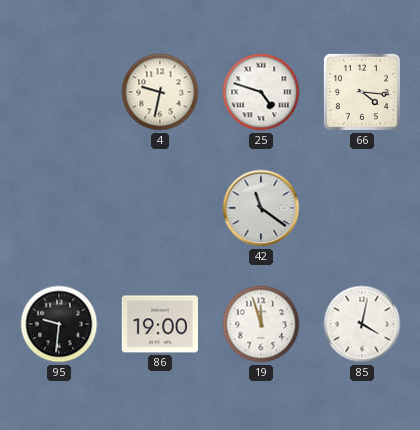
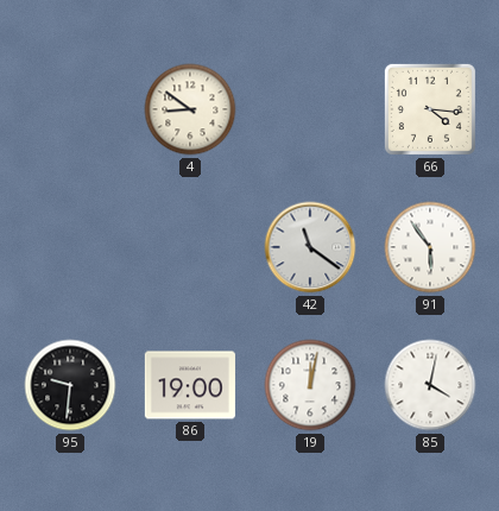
4: 9:32 -> 8:51
25: 4:48 -> none
91: none -> 5:54
19: 11:57 -> 12:02
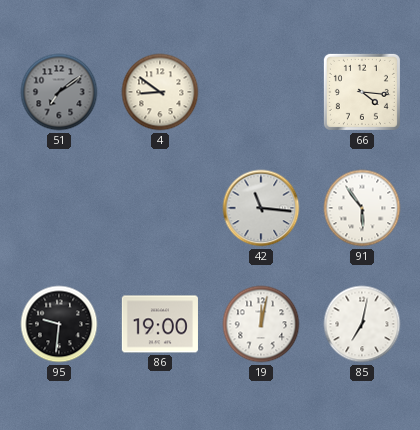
51: none -> 7:09
42: 11:21 -> 11:16
85: 4:02 -> 7:02
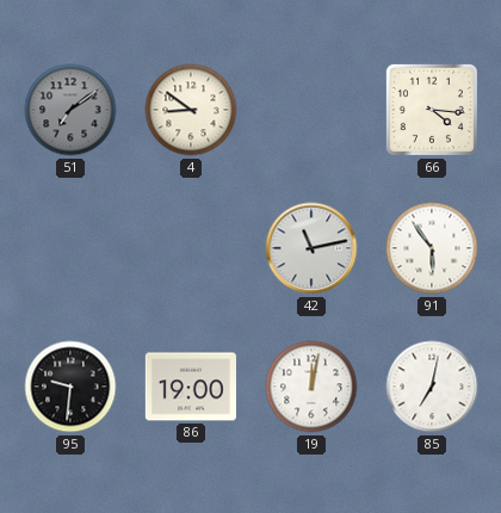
42: 11:16 -> 11:13
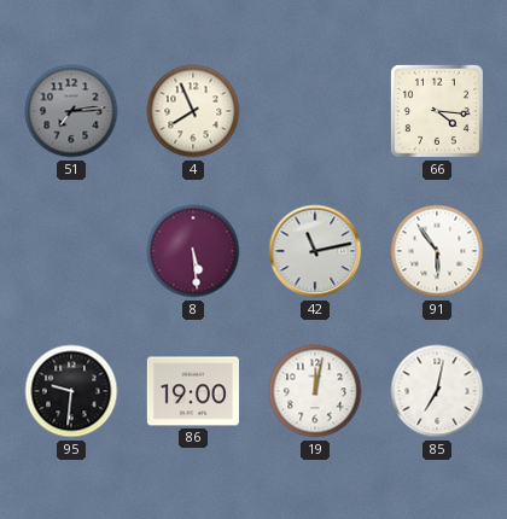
51: 7:09 -> 7:14
4: 8:51 -> 7:56
8: none -> 5:29
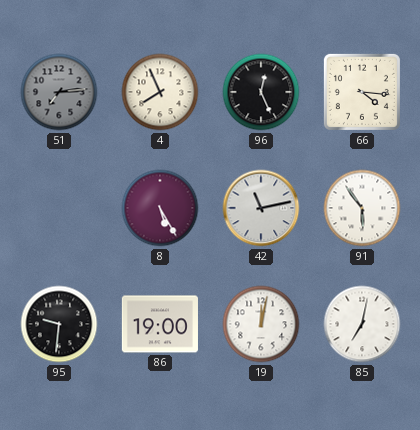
96: none -> 12:26
8: 5:29 -> 5:25
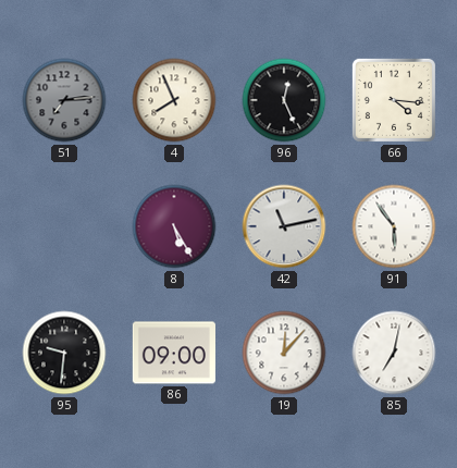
86: 19:00 -> 09:00
19: 12:02 -> 12:07
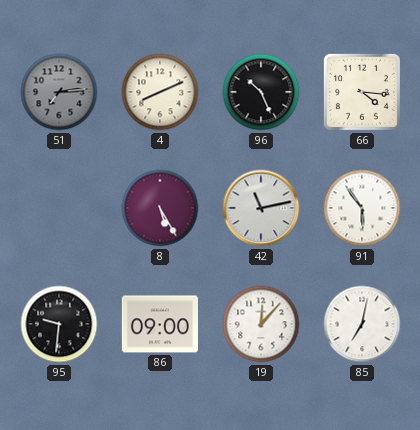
4: 7:56 -> 8:11
96: 12:26 -> 10:26
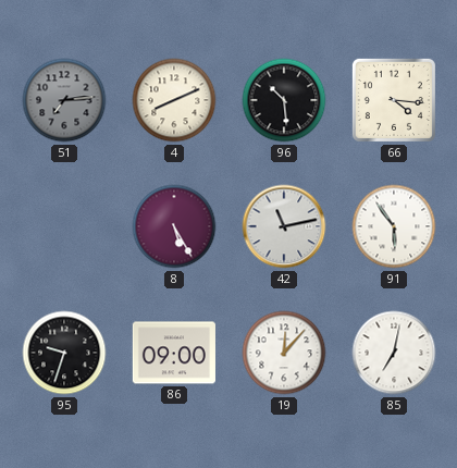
96: 10:26 -> 10:29
95: 9:31 -> 9:33
